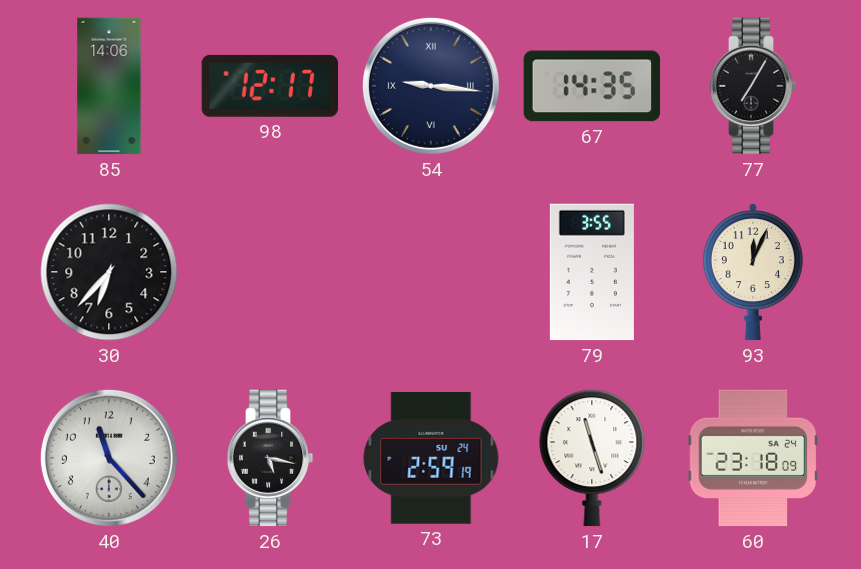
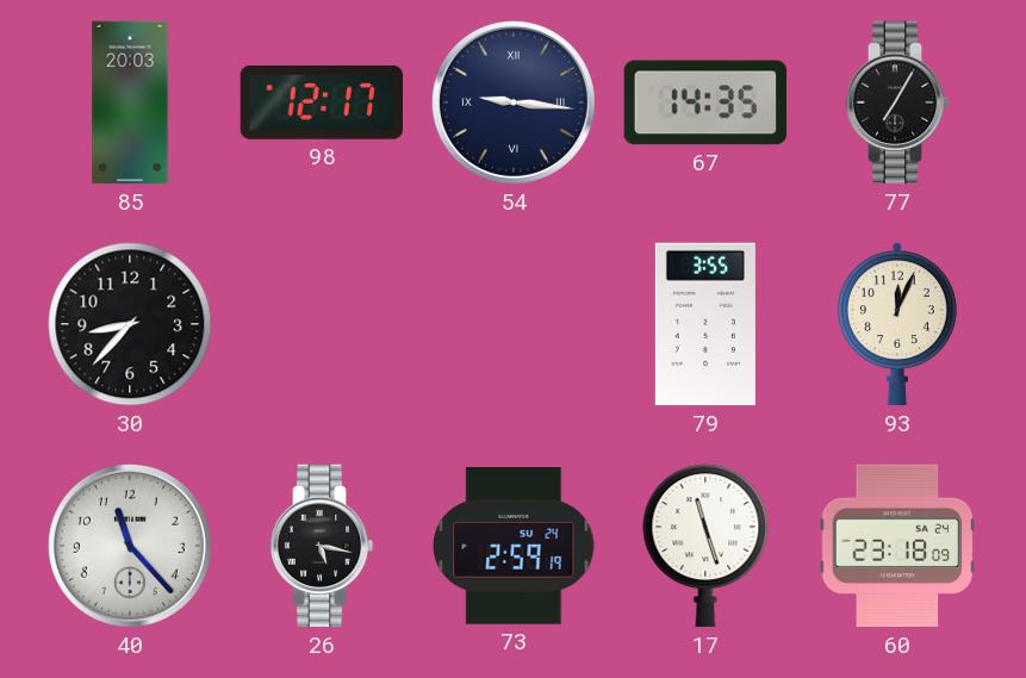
85: 14:06 -> 20:03
30: 6:37 -> 8:37
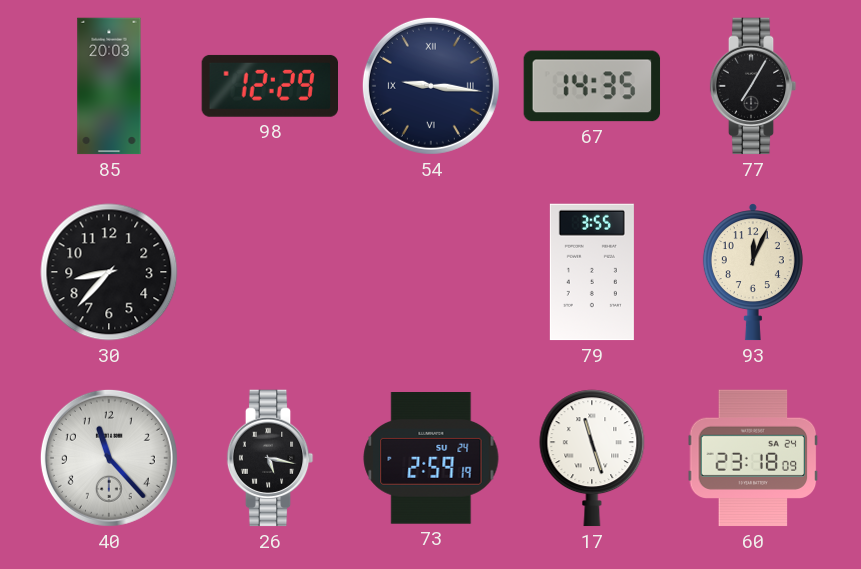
98: 12:17 -> 12:29
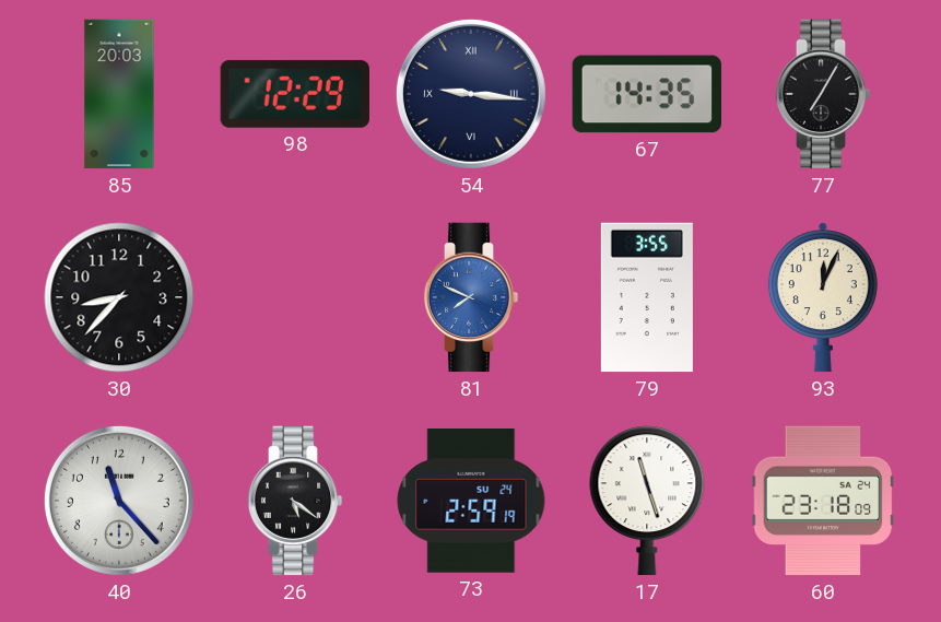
81: none -> 7:49
26: 5:17 -> 5:21
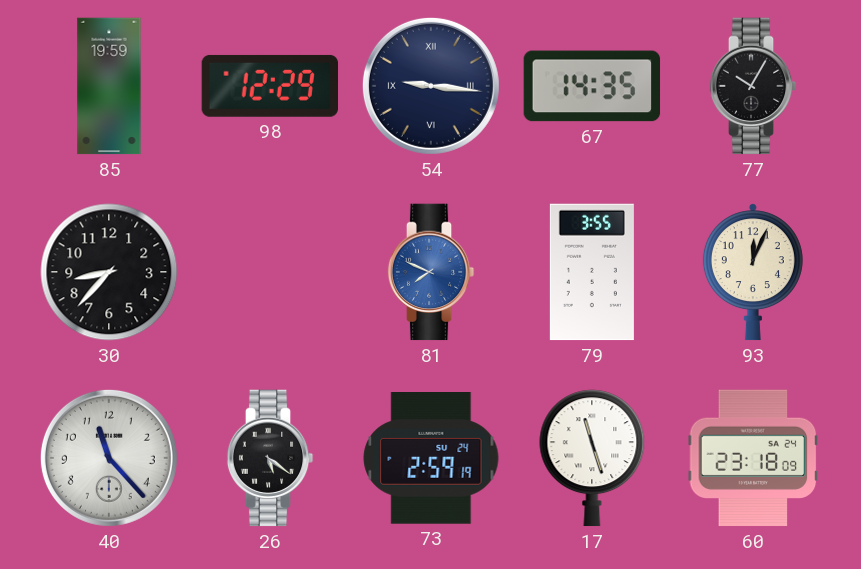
85: 20:03 -> 19:59
77: 7:05 -> 10:05
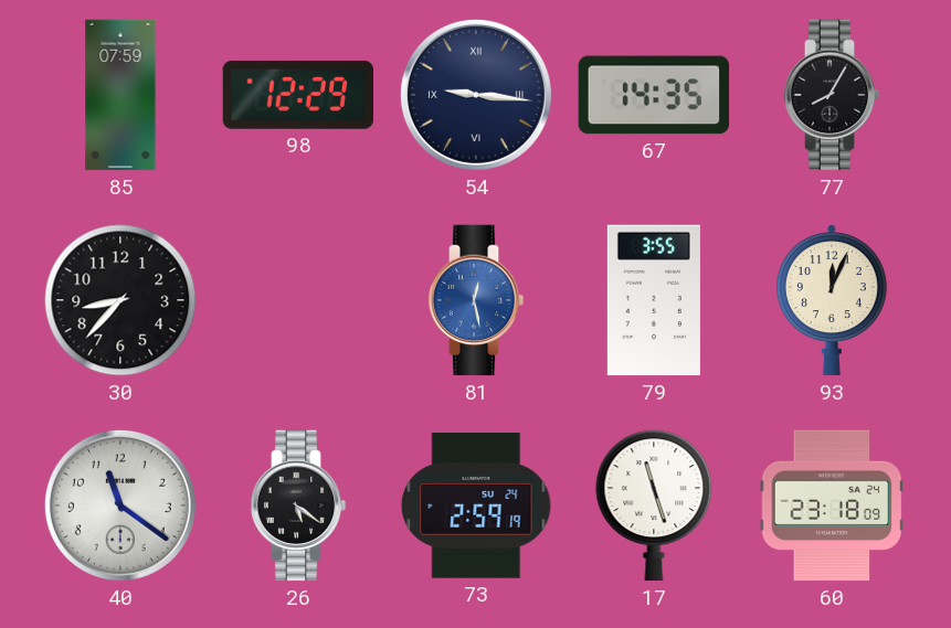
85: 19:59 -> 07:59
77: 10:05 -> 8:05
81: 7:49 -> 12:28
40: 11:23 -> 11:21
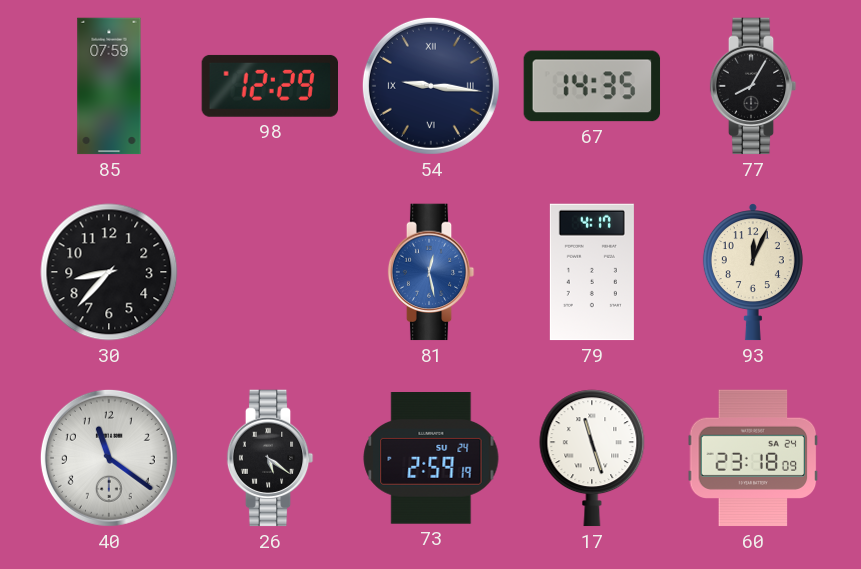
79: 3:55 -> 4:17
